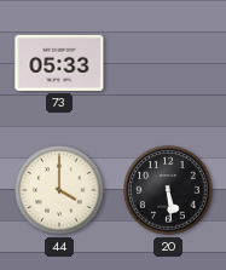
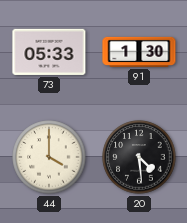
91: none -> 1:30
20: 5:29 -> 4:29
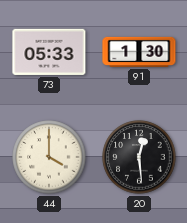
20: 4:29 -> 12:29
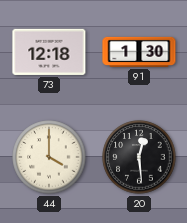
73: 05:33 -> 12:18
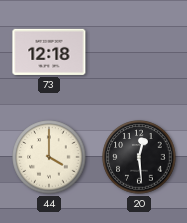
91: 1:30 -> none
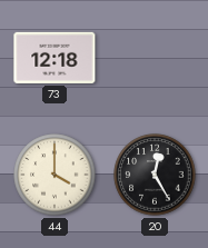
20: 12:29 -> 12:25
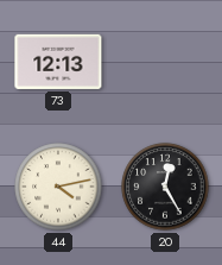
73: 12:18 -> 12:13
44: 4:00 -> 4:13
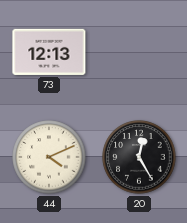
44: 4:13 -> 4:11
